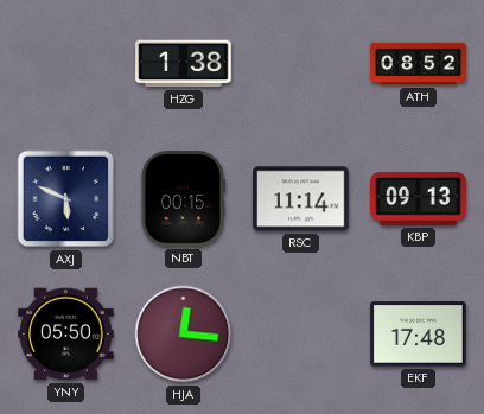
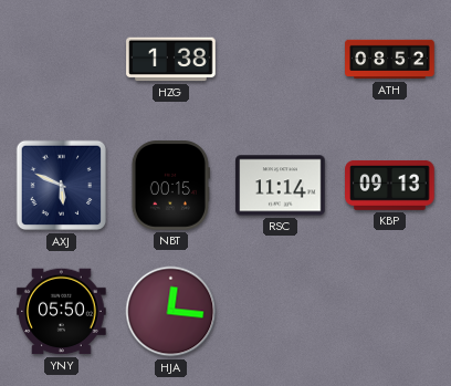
EKF: 17:48 -> none
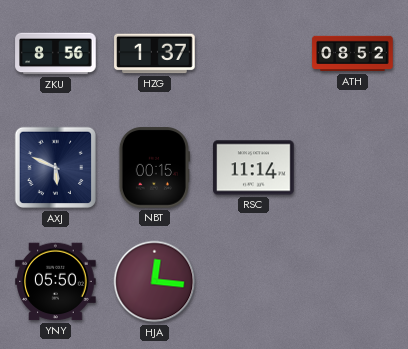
ZKU: none -> 8:56
HZG: 1:38 -> 1:37
KBP: 09:13 -> none
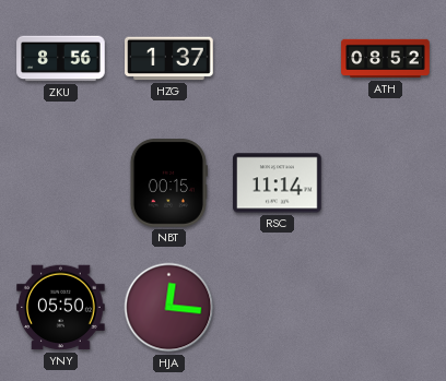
AXJ: 5:49 -> none
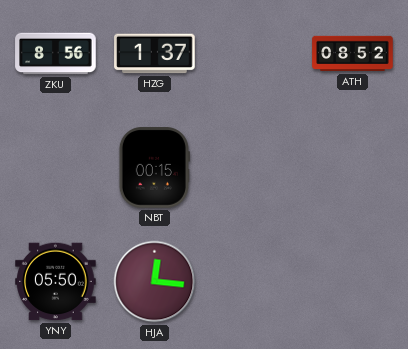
RSC: 11:14 -> none
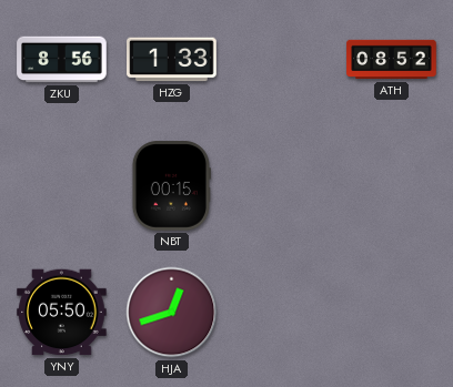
HZG: 1:37 -> 1:33
HJA: 12:16 -> 12:42
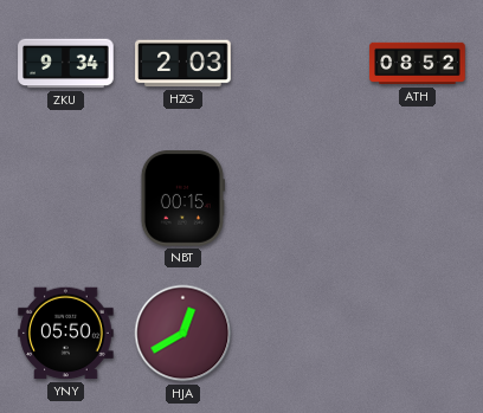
ZKU: 8:56 -> 9:34
HZG: 1:33 -> 2:03
HJA: 12:42 -> 12:40
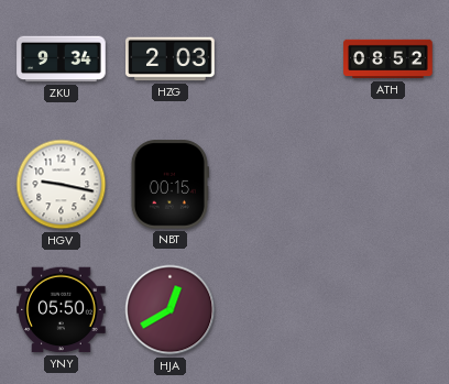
HGV: none -> 9:17
